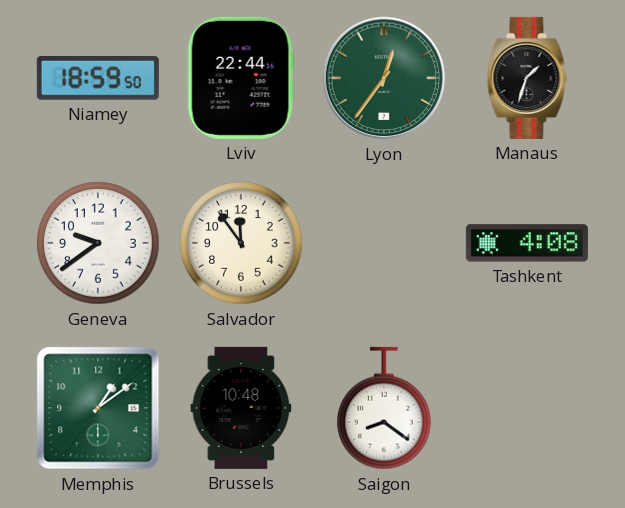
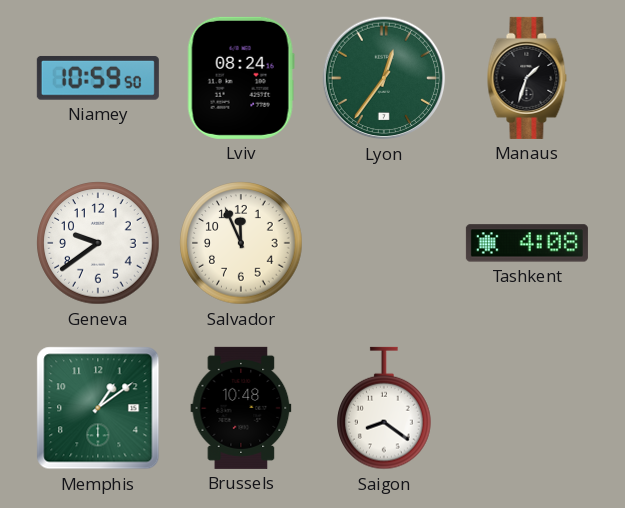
Niamey: 18:59 -> 10:59
Lviv: 22:44 -> 08:24
Salvador: 11:54 -> 11:56
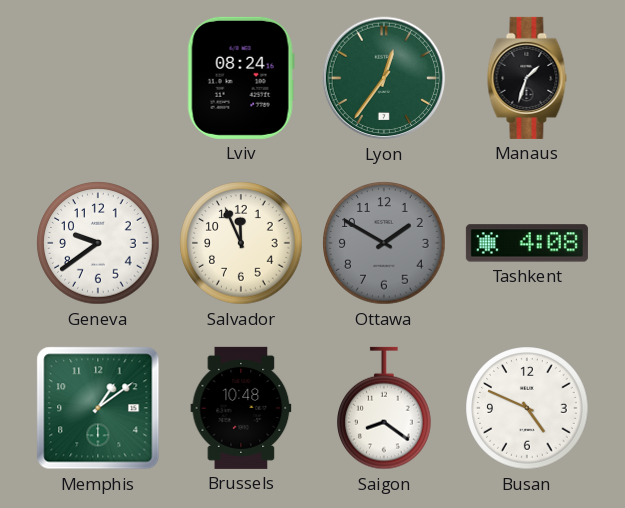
Niamey: 10:59 -> none
Ottawa: none -> 1:50
Busan: none -> 4:49
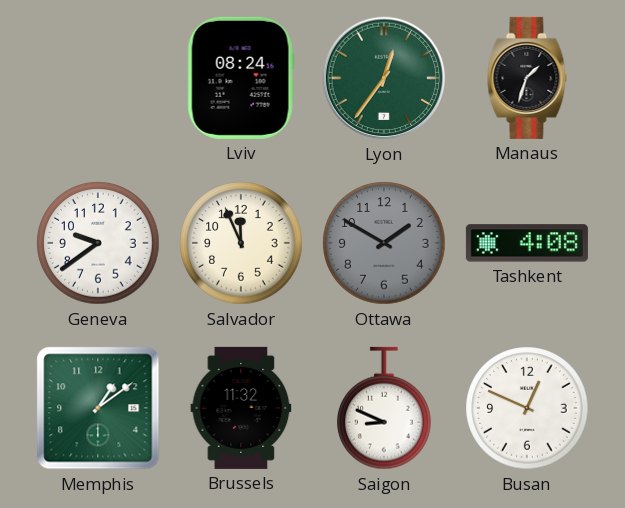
Brussels: 10:48 -> 11:32
Saigon: 8:21 -> 8:49
Busan: 4:49 -> 12:49
